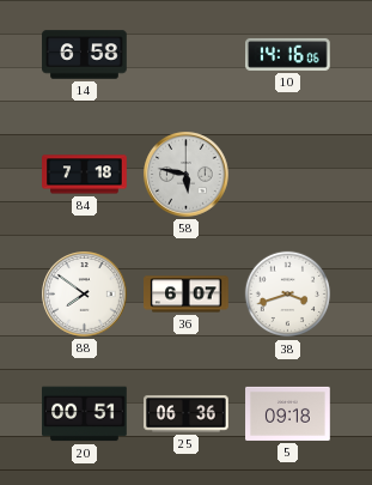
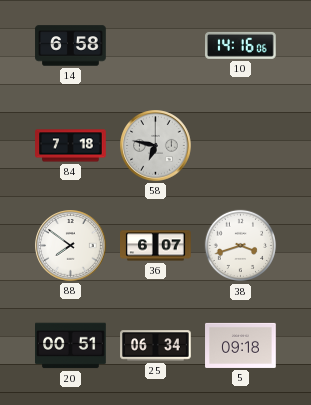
58: 5:47 -> 6:47
25: 06:36 -> 06:34
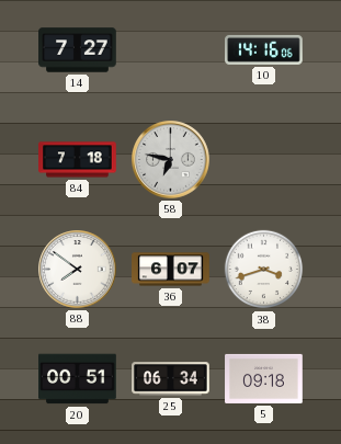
14: 6:58 -> 7:27
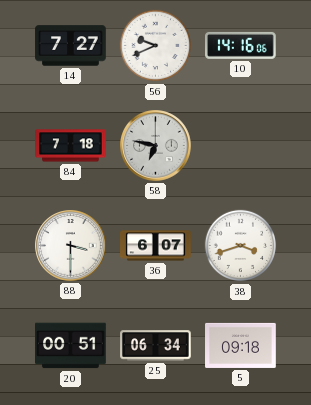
56: none -> 9:41
88: 7:51 -> 3:30
